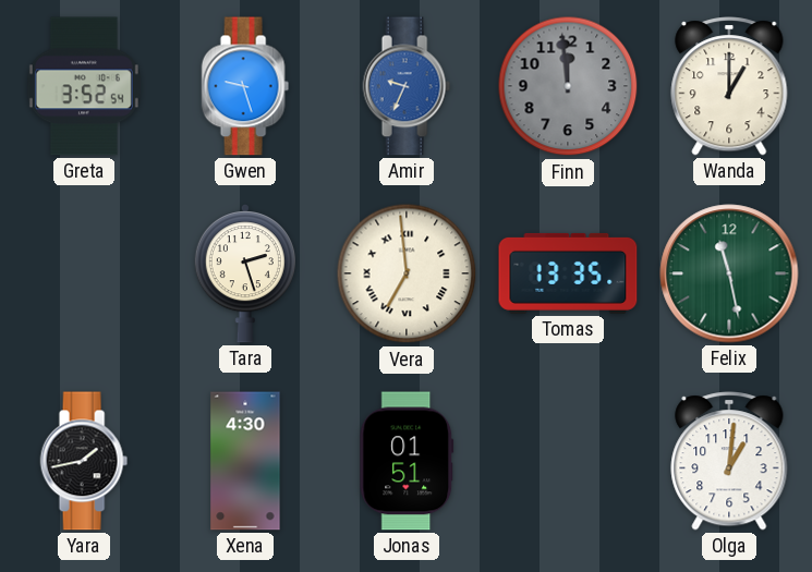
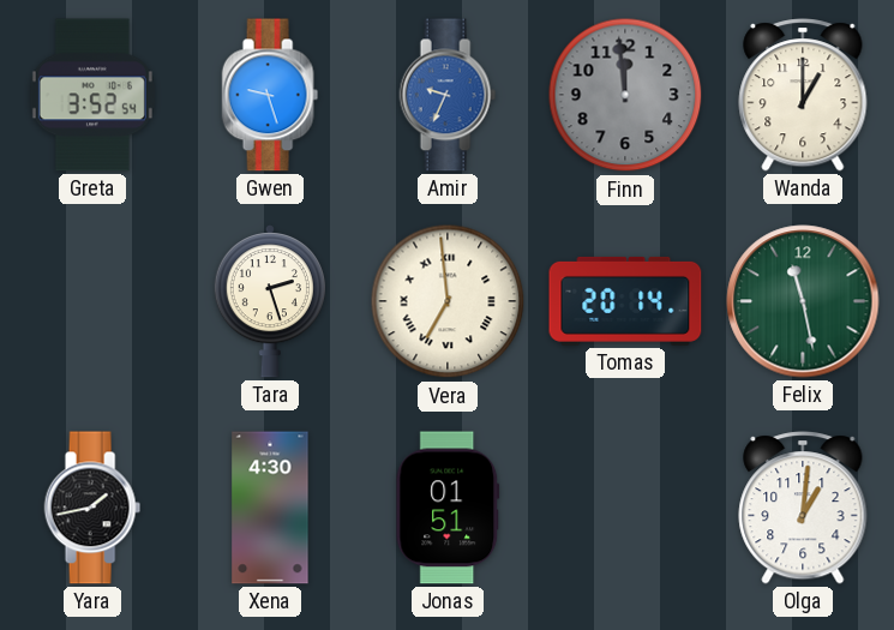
Tomas: 13:35 -> 20:14
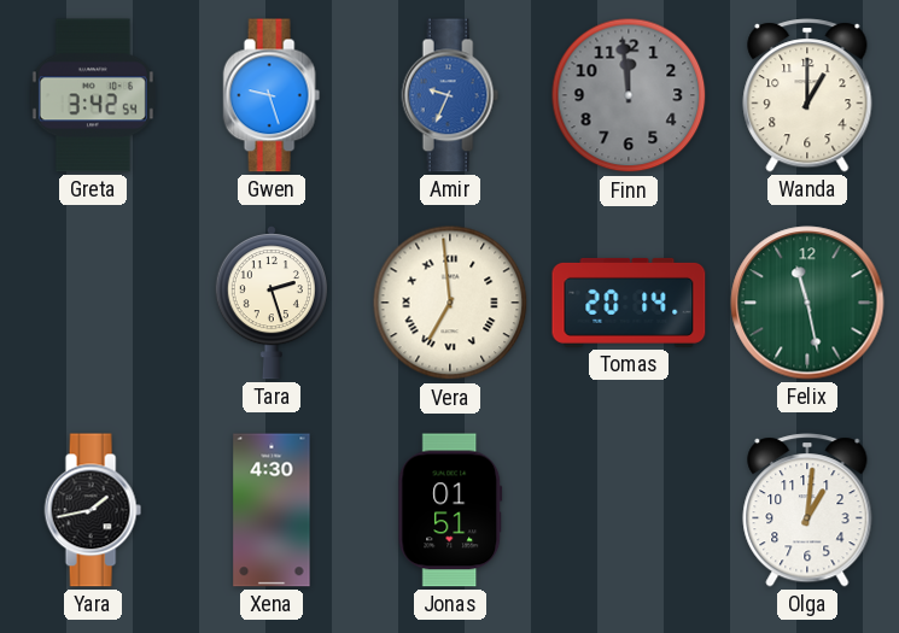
Greta: 3:52 -> 3:42
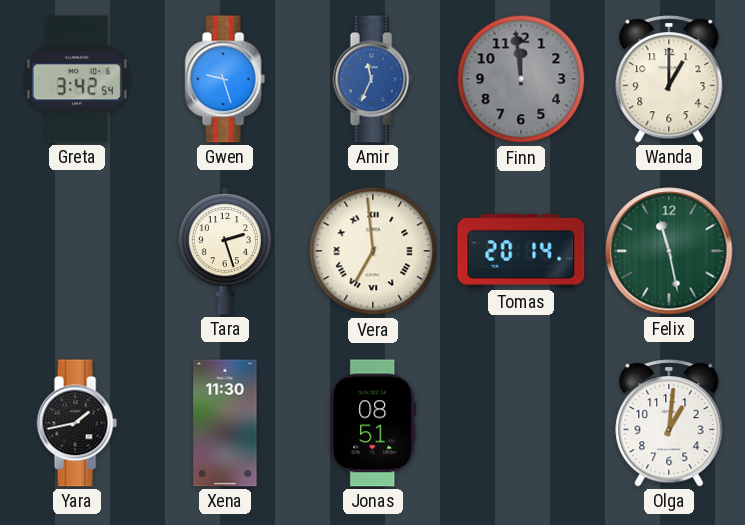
Amir: 9:34 -> 11:34
Xena: 4:30 -> 11:30
Jonas: 01:51 -> 08:51
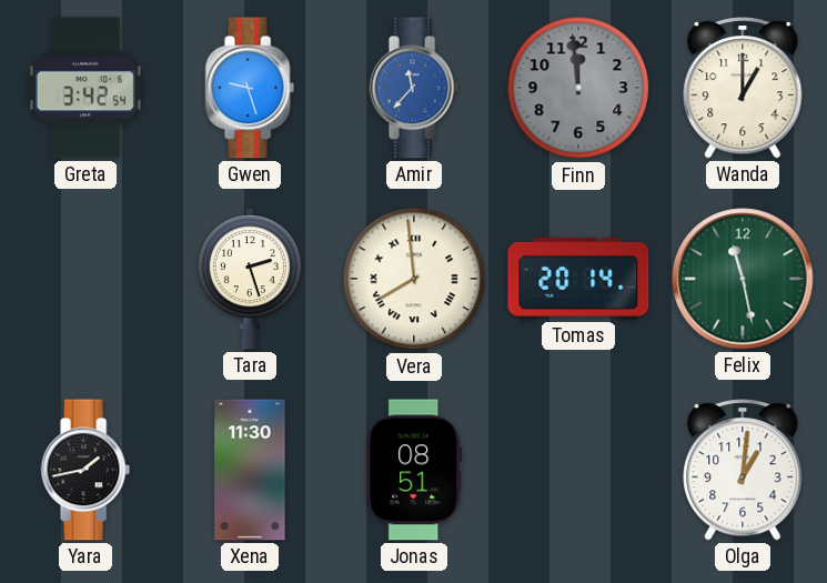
Amir: 11:34 -> 11:37
Vera: 6:59 -> 7:59
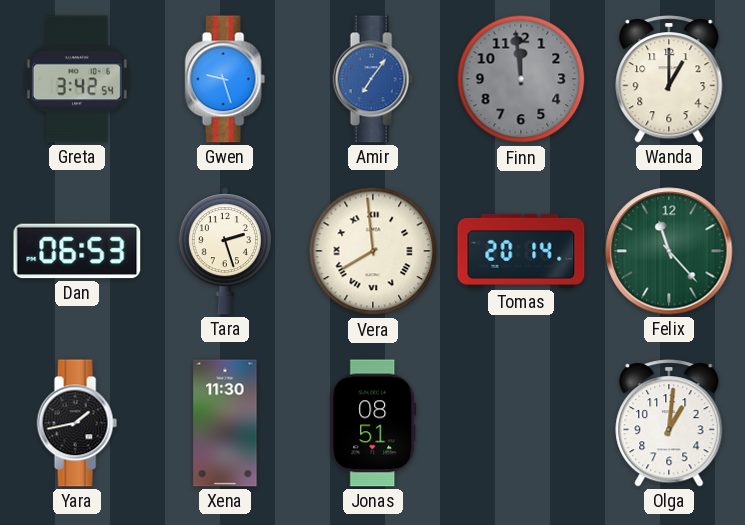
Amir: 11:37 -> 7:06
Dan: none -> 06:53
Felix: 11:28 -> 11:23
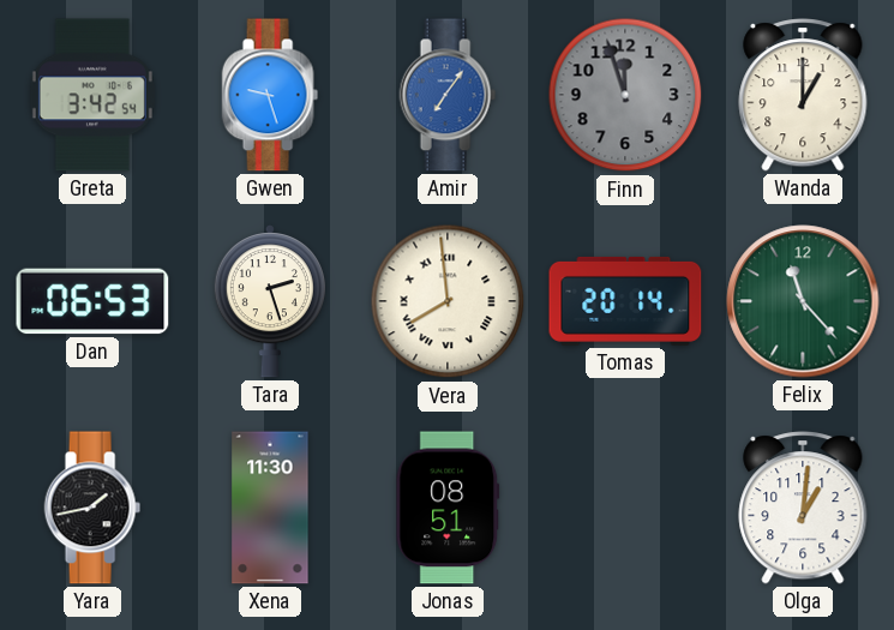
Finn: 11:59 -> 11:57
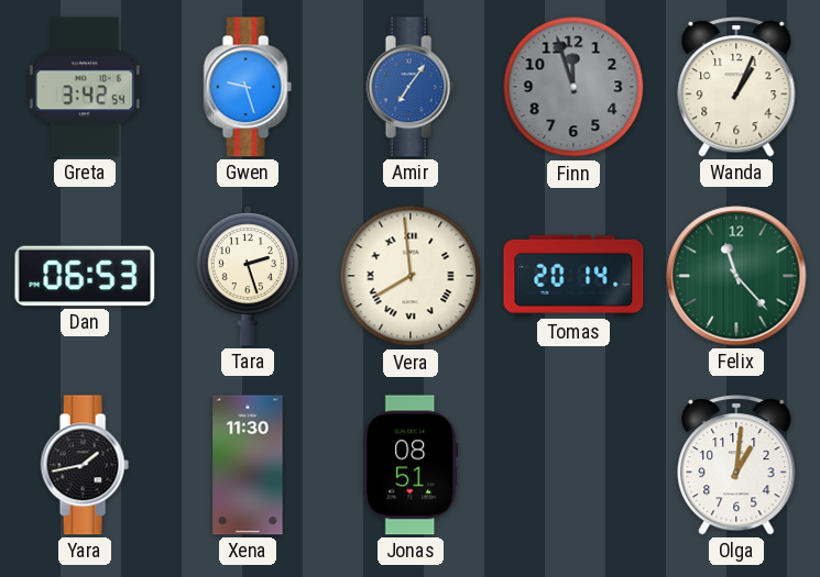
Wanda: 1:00 -> 1:04
